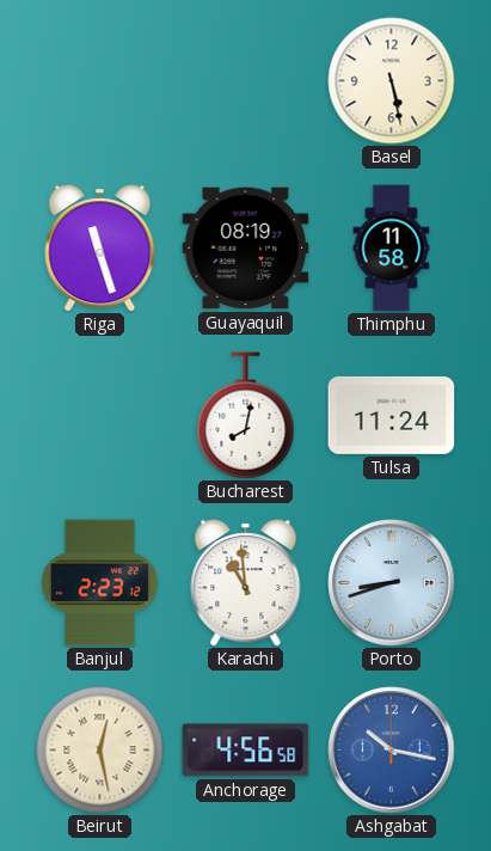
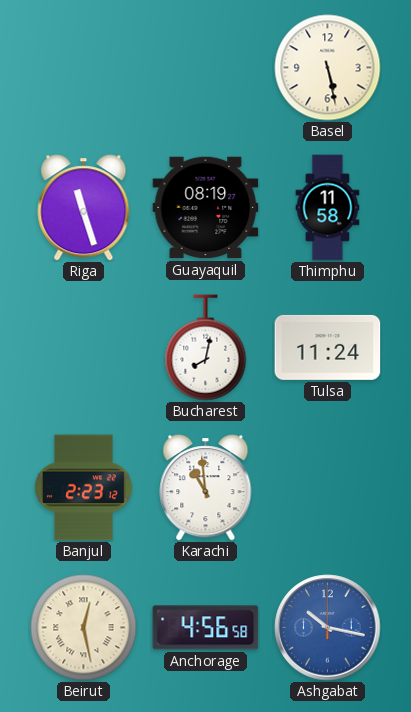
Porto: 8:42 -> none
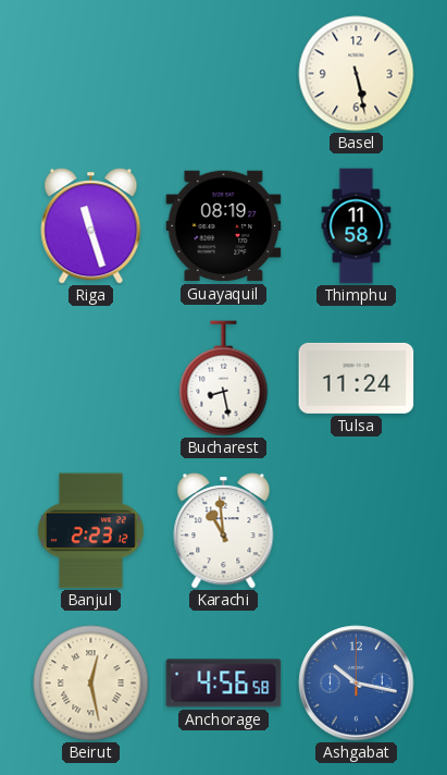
Bucharest: 8:02 -> 8:28
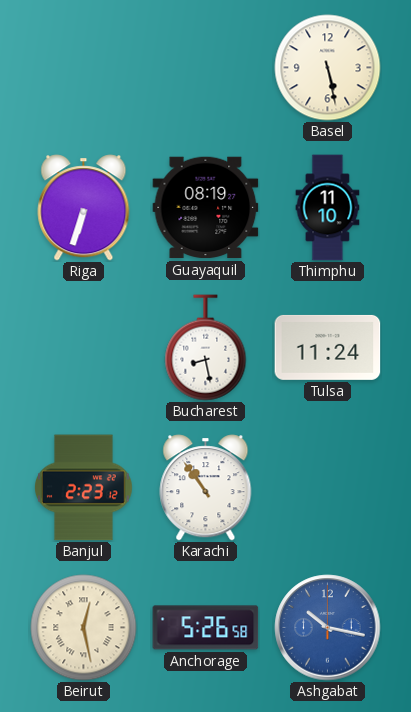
Riga: 11:27 -> 6:33
Thimphu: 11:58 -> 11:10
Karachi: 10:59 -> 10:54
Anchorage: 4:56 -> 5:26
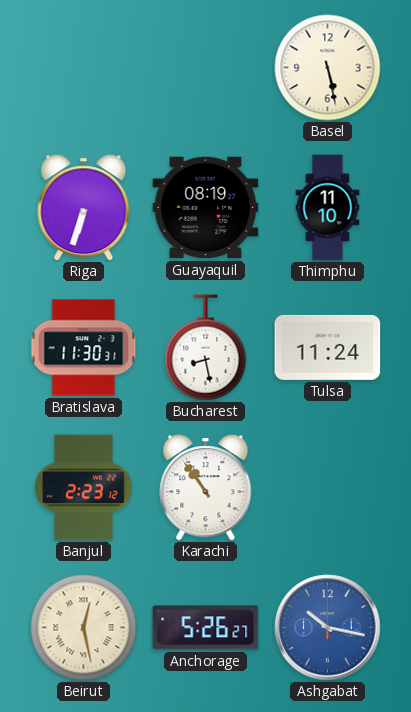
Bratislava: none -> 11:30
Anchorage: 5:26:58 -> 5:26:27
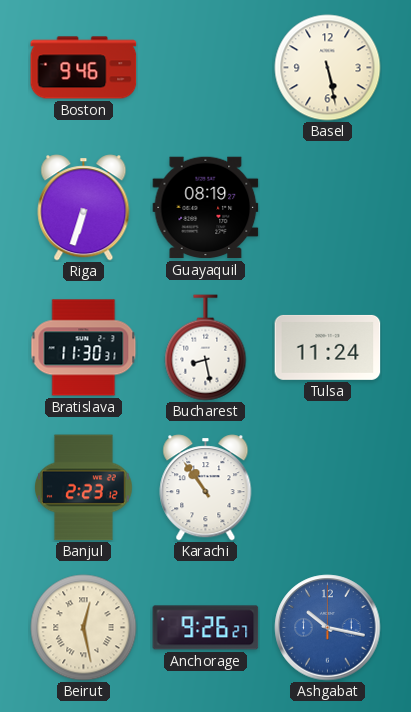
Boston: none -> 9:46
Thimphu: 11:10 -> none
Anchorage: 5:26 -> 9:26
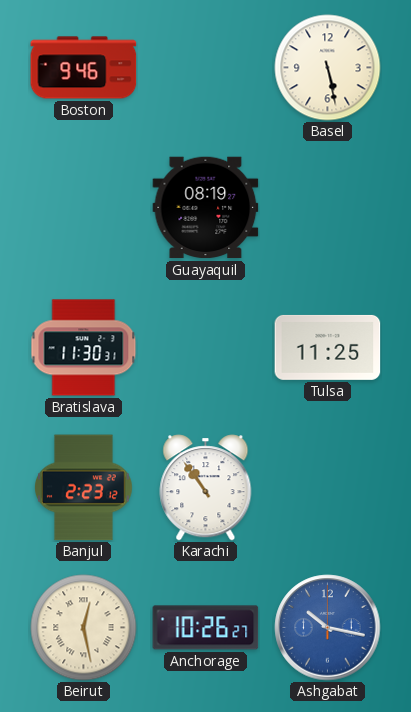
Riga: 6:33 -> none
Bucharest: 8:28 -> none
Tulsa: 11:24 -> 11:25
Anchorage: 9:26 -> 10:26
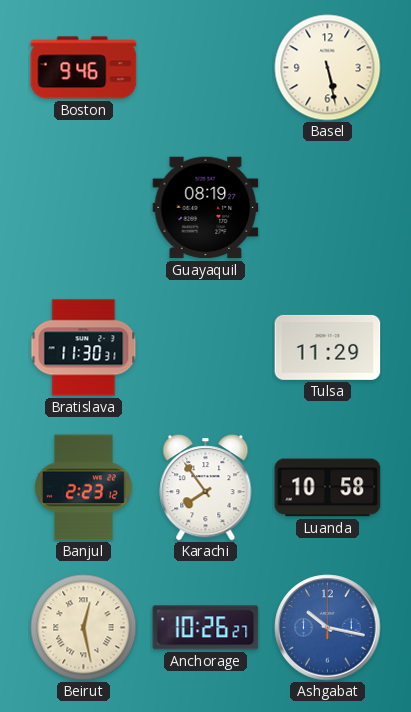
Tulsa: 11:25 -> 11:29
Karachi: 10:54 -> 7:54
Luanda: none -> 10:58
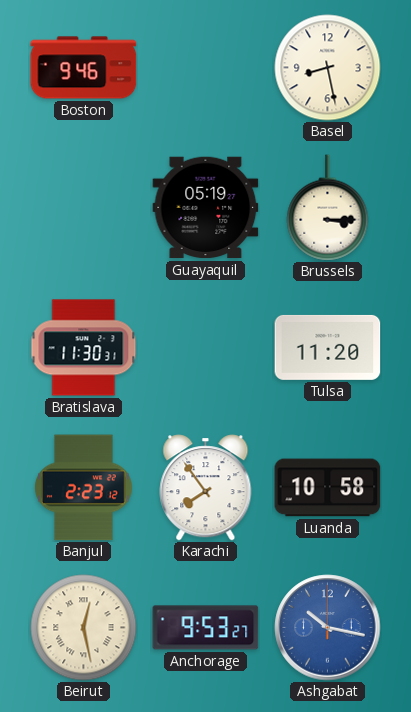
Basel: 5:28 -> 8:28
Guayaquil: 08:19 -> 05:19
Brussels: none -> 3:15
Tulsa: 11:29 -> 11:20
Anchorage: 10:26 -> 9:53
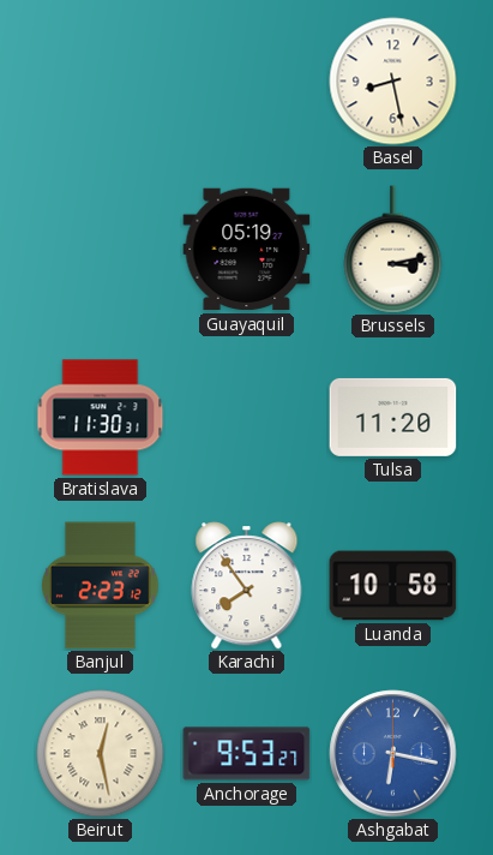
Boston: 9:46 -> none
Brussels: 3:15 -> 3:13
Ashgabat: 10:17 -> 6:17
